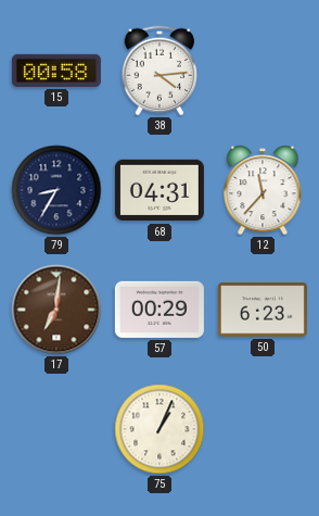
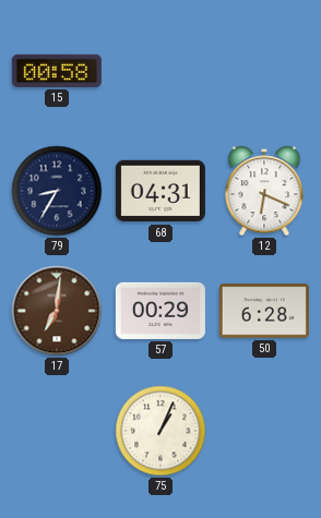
38: 4:14 -> none
12: 11:37 -> 6:19
50: 6:23 -> 6:28
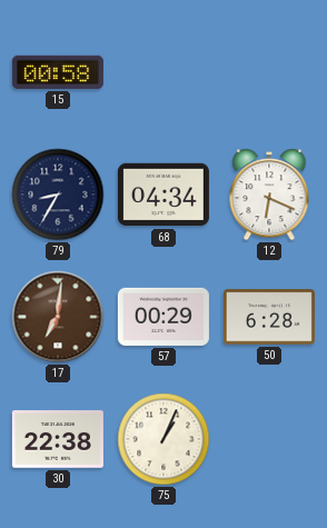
68: 04:31 -> 04:34
30: none -> 22:38
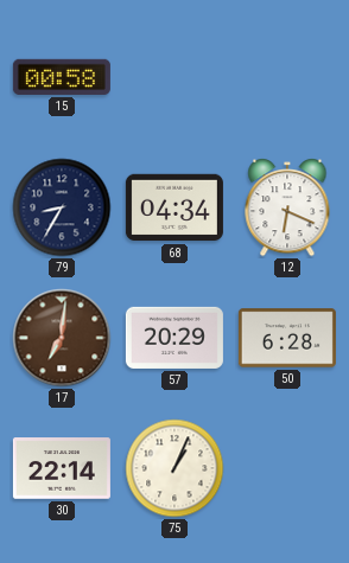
57: 00:29 -> 20:29
30: 22:38 -> 22:14
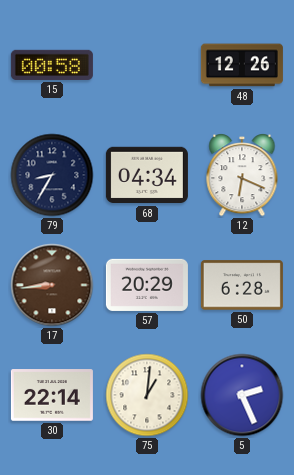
48: none -> 12:26
17: 7:01 -> 8:44
75: 1:04 -> 1:01
5: none -> 2:26
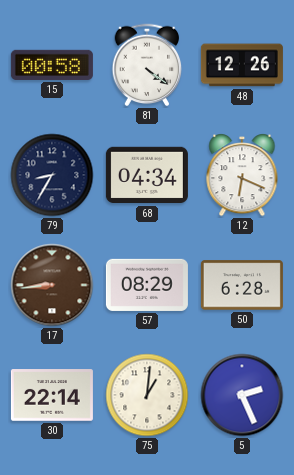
81: none -> 4:21
57: 20:29 -> 08:29
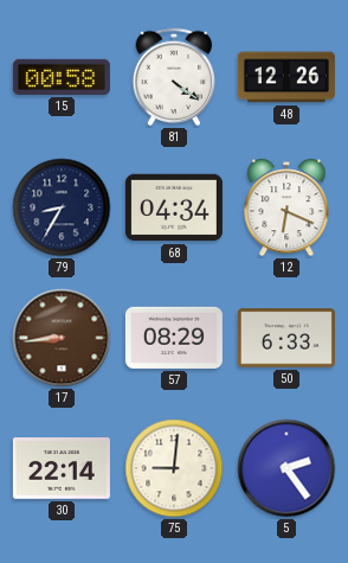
50: 6:28 -> 6:33
75: 1:01 -> 9:01
5: 2:26 -> 2:24
